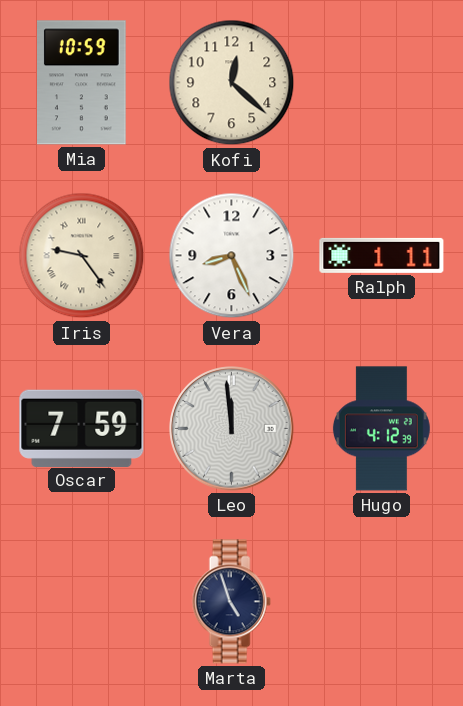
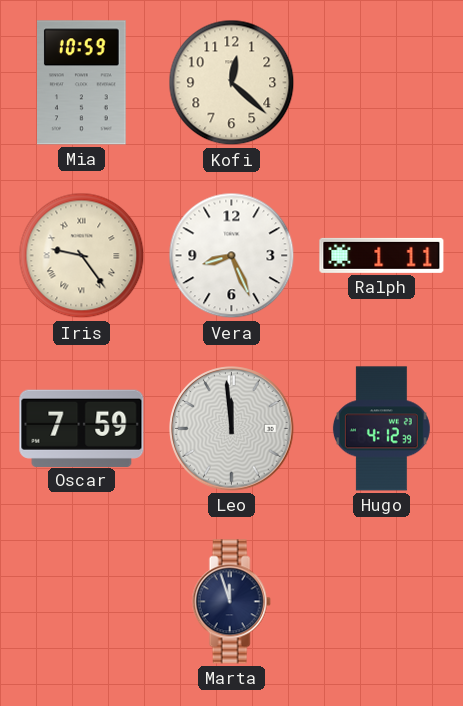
Marta: 4:57 -> 11:57
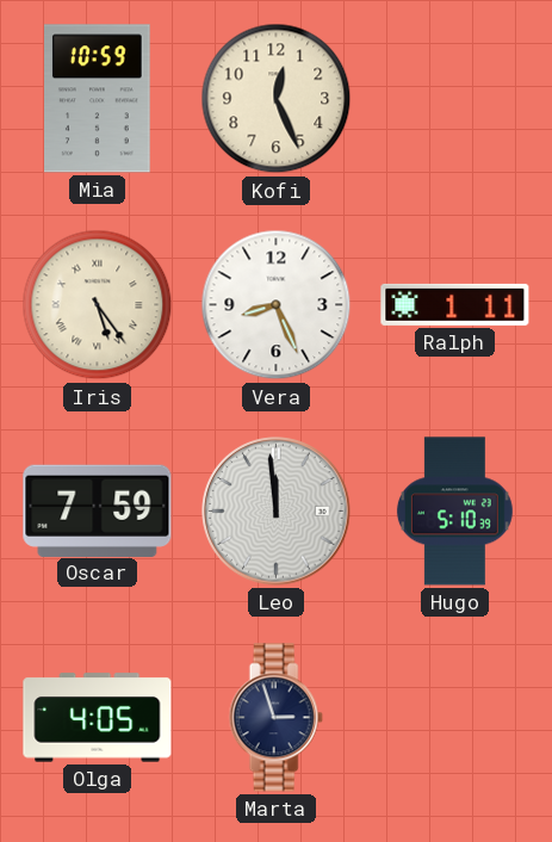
Kofi: 12:22 -> 12:26
Iris: 9:24 -> 5:24
Hugo: 4:12 -> 5:10
Olga: none -> 4:05
Marta: 11:57 -> 2:57
